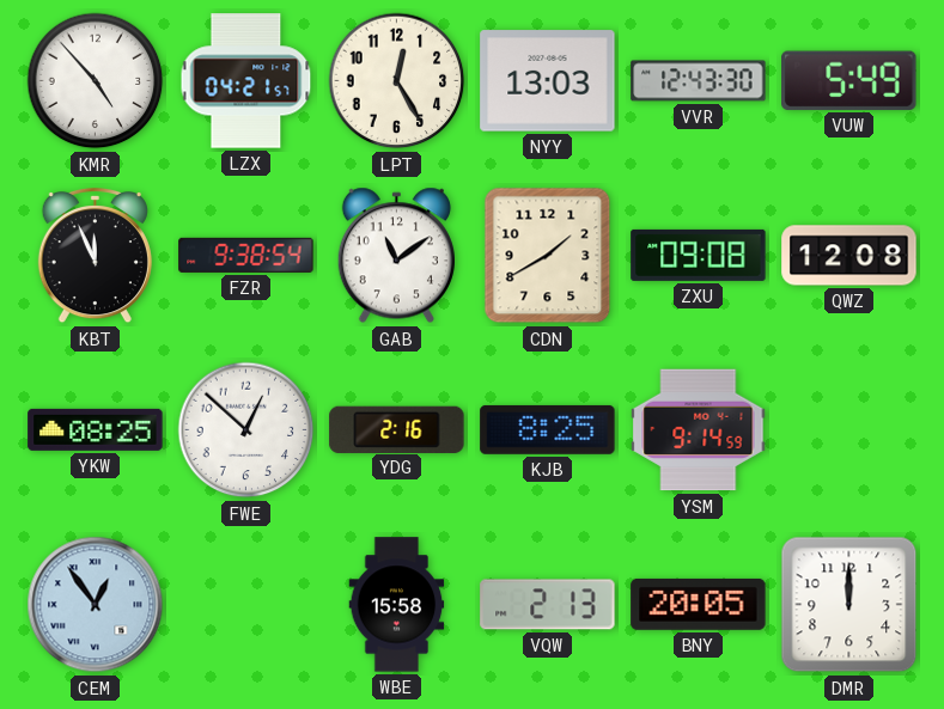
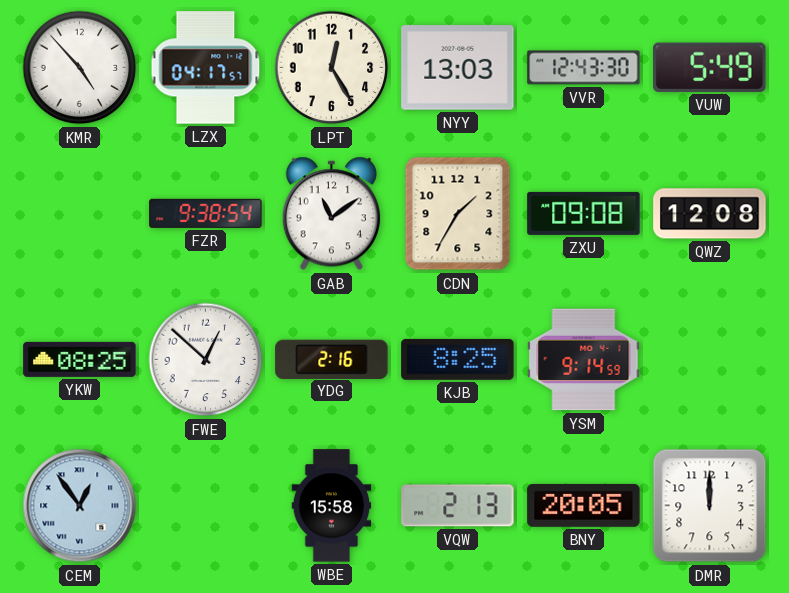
LZX: 04:21 -> 04:17
KBT: 11:56 -> none
CDN: 1:40 -> 1:35
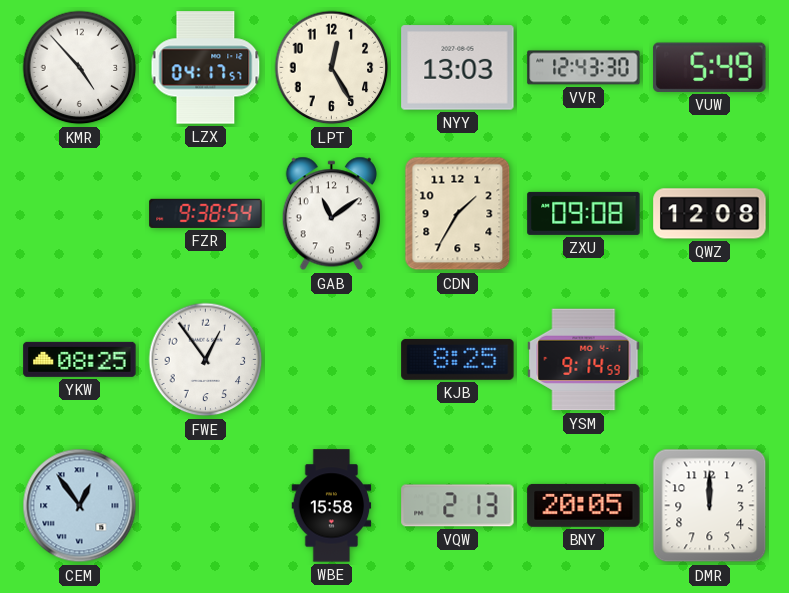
FWE: 12:52 -> 12:54
YDG: 2:16 -> none
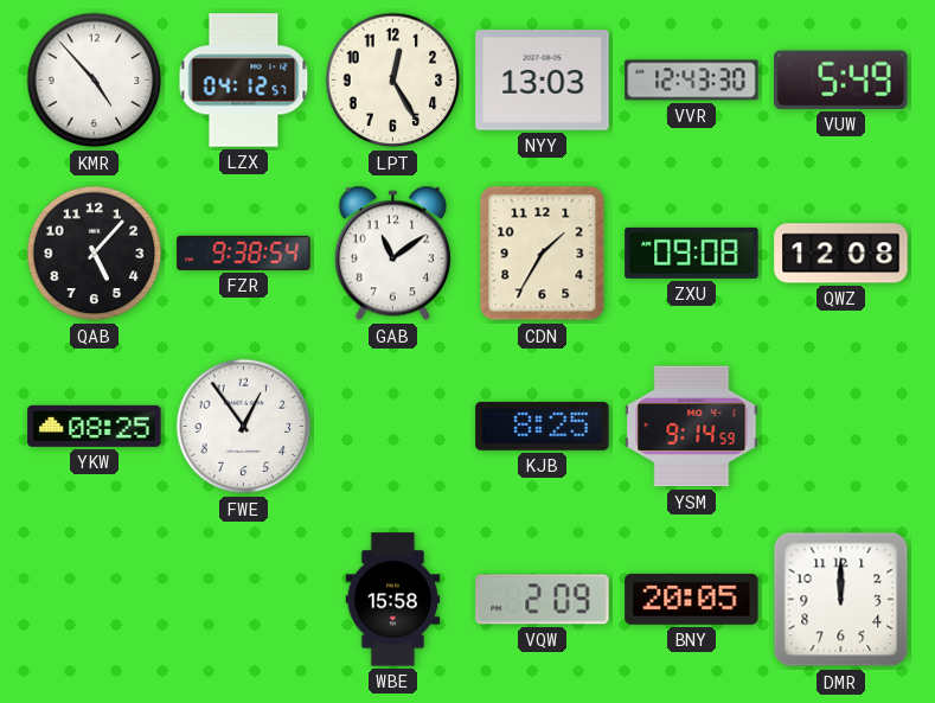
LZX: 04:17 -> 04:12
QAB: none -> 5:07
CEM: 12:54 -> none
VQW: 2:13 -> 2:09
